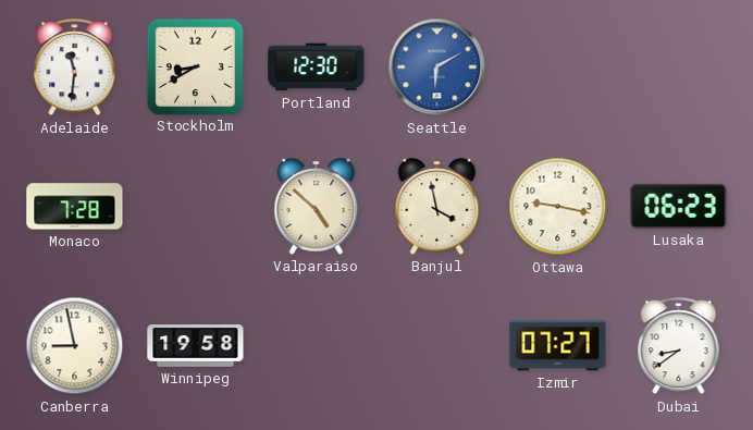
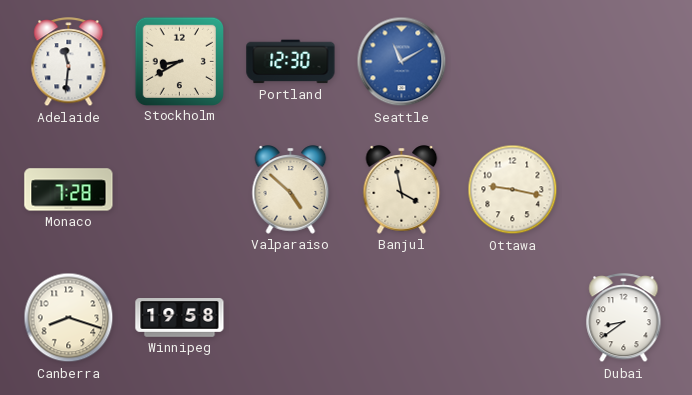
Seattle: 6:10 -> 11:10
Lusaka: 06:23 -> none
Canberra: 8:58 -> 8:18
Izmir: 07:27 -> none
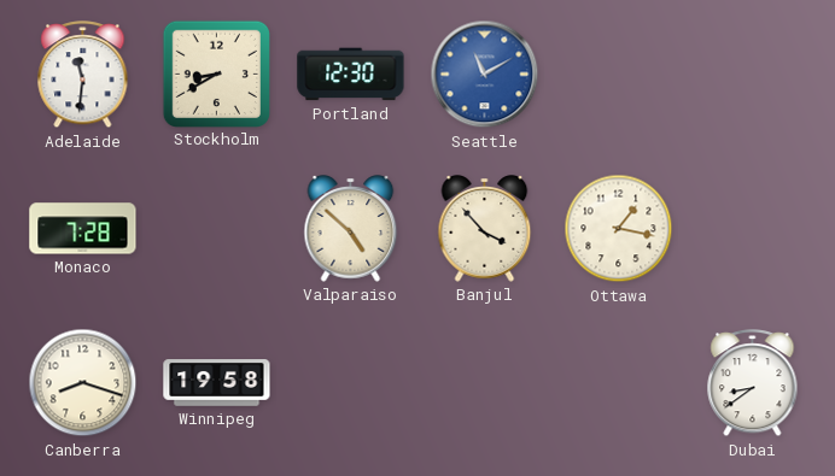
Banjul: 3:58 -> 3:53
Ottawa: 9:17 -> 1:17
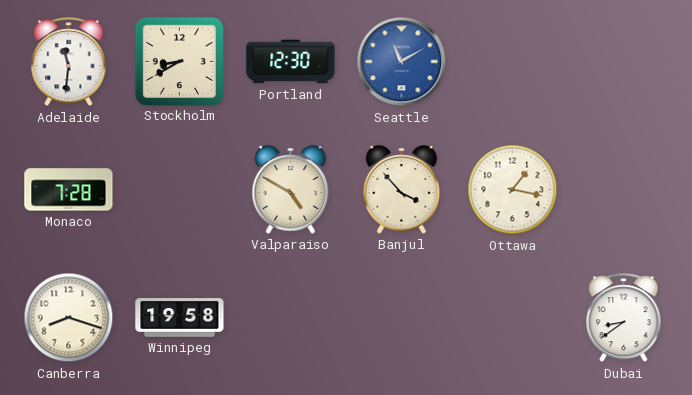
Valparaiso: 4:52 -> 4:50
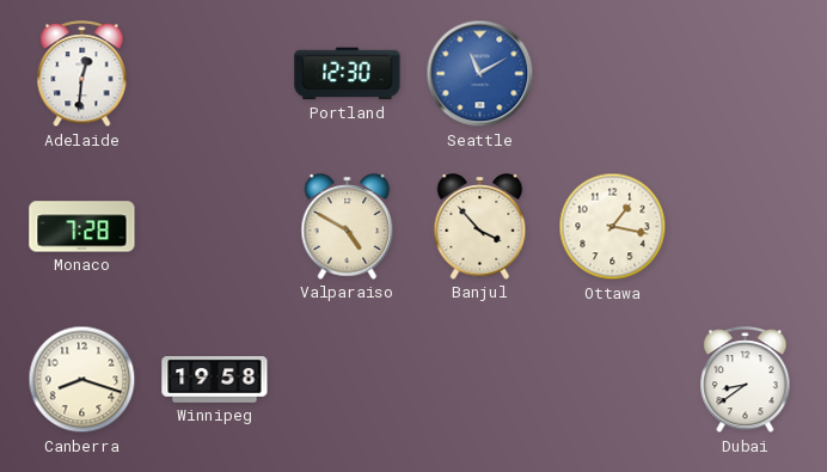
Adelaide: 11:31 -> 12:31
Stockholm: 8:40 -> none
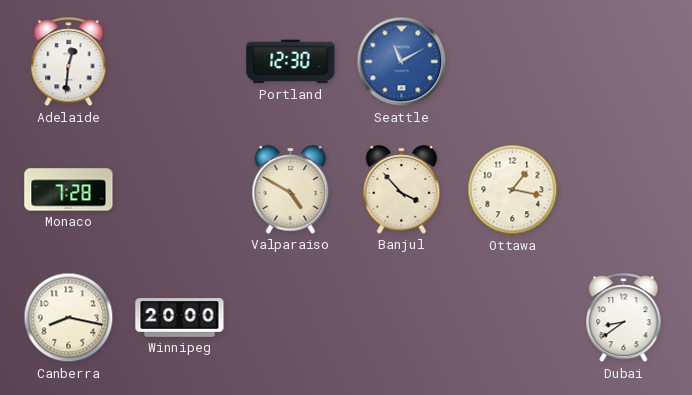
Canberra: 8:18 -> 8:17
Winnipeg: 19:58 -> 20:00
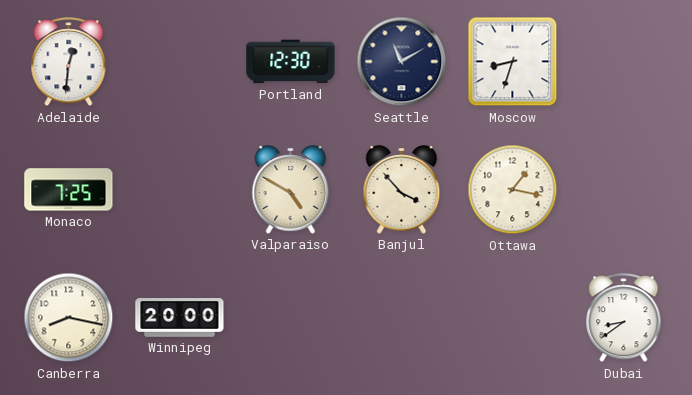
Seattle dial: blue -> navy
Moscow: none -> 8:33
Monaco: 7:28 -> 7:25
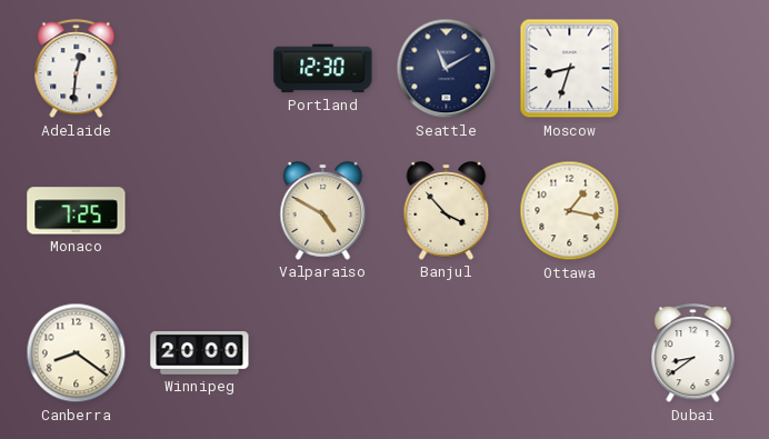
Canberra: 8:17 -> 8:21
